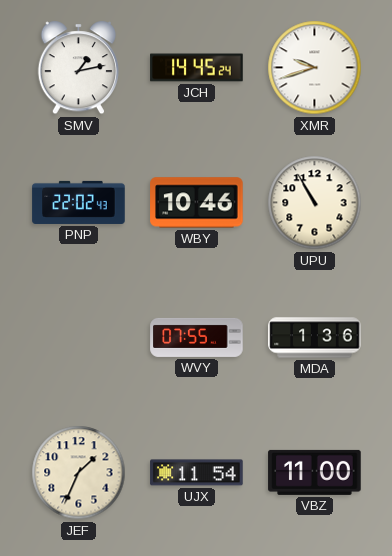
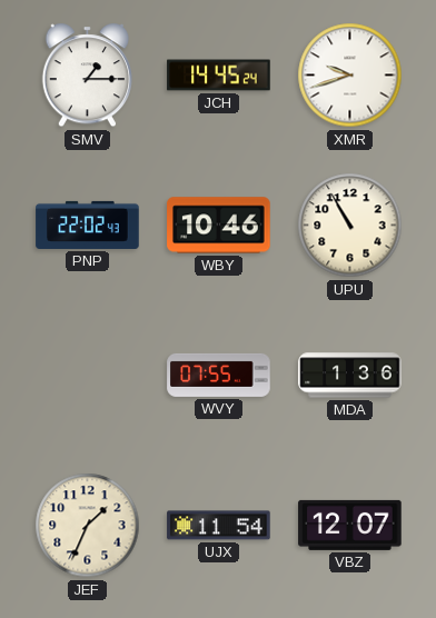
SMV: 1:13 -> 1:15
VBZ: 11:00 -> 12:07
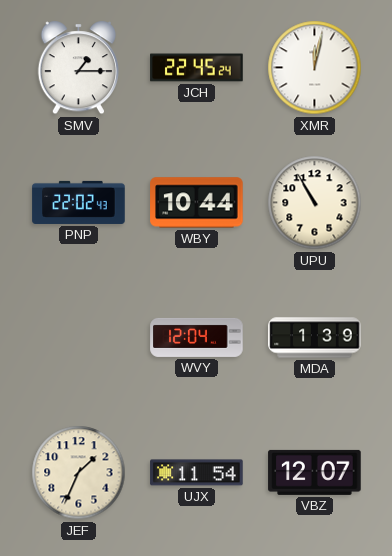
JCH: 14:45 -> 22:45
XMR: 9:42 -> 12:02
WBY: 10:46 -> 10:44
WVY: 07:55 -> 12:04
MDA: 1:36 -> 1:39
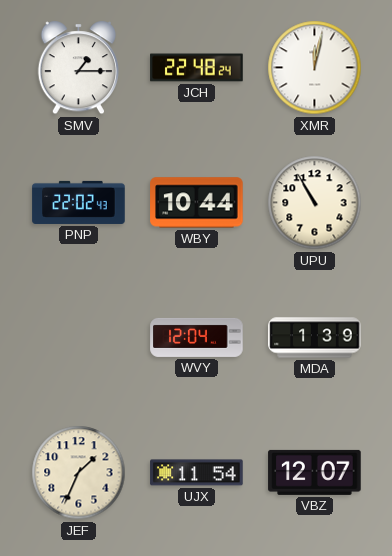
JCH: 22:45 -> 22:48
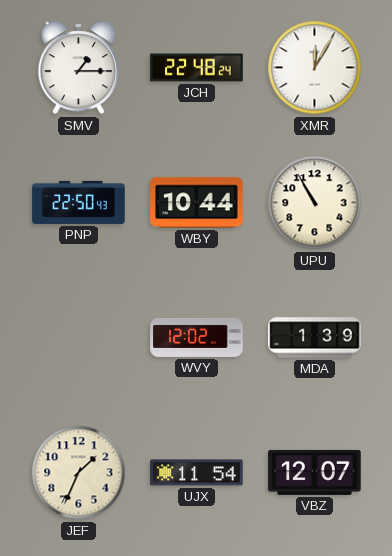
XMR: 12:02 -> 12:05
PNP: 22:02 -> 22:50
WVY: 12:04 -> 12:02
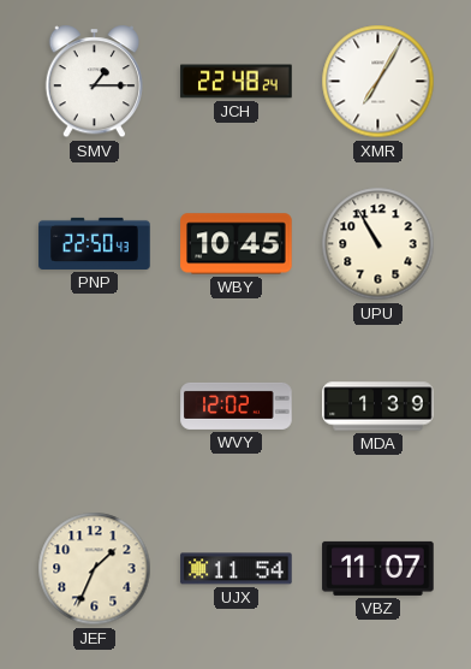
XMR: 12:05 -> 7:05
WBY: 10:44 -> 10:45
VBZ: 12:07 -> 11:07
